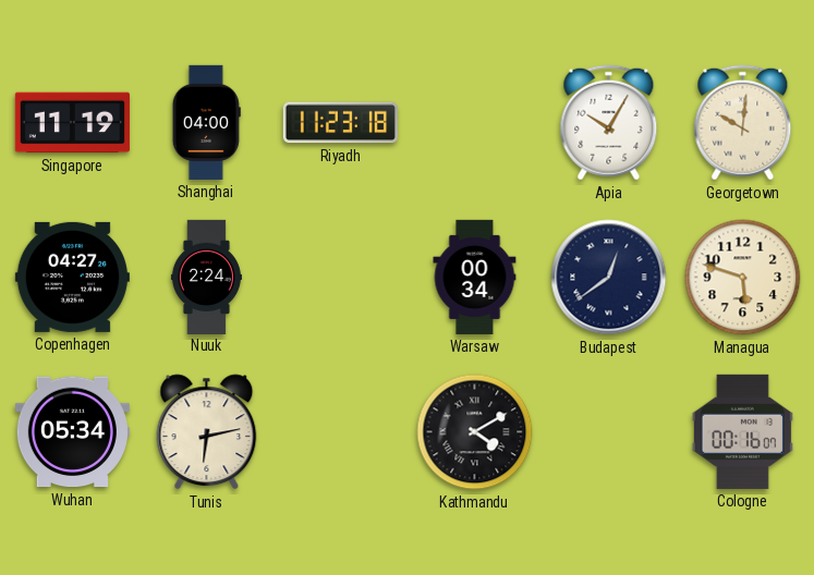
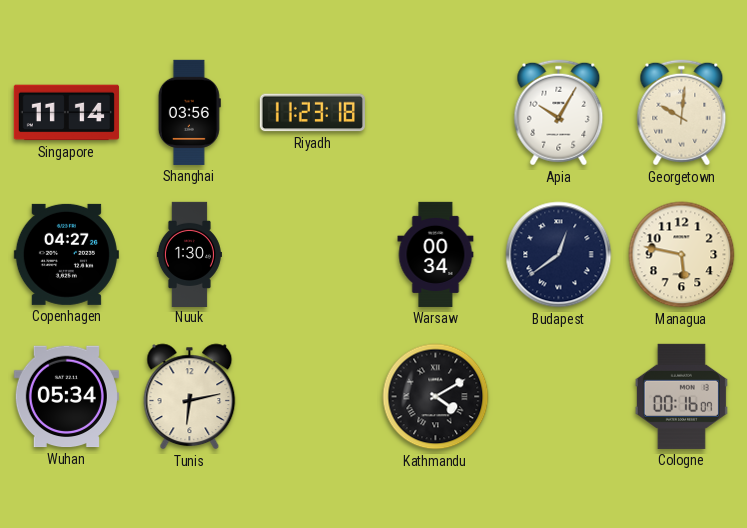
Singapore: 11:19 -> 11:14
Shanghai: 04:00 -> 03:56
Nuuk: 2:24 -> 1:30
Managua: 5:48 -> 5:47
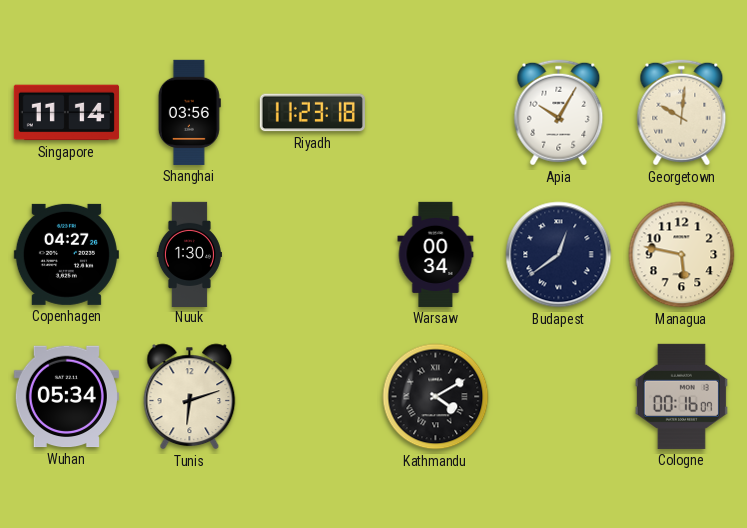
Tunis: 6:13 -> 6:12
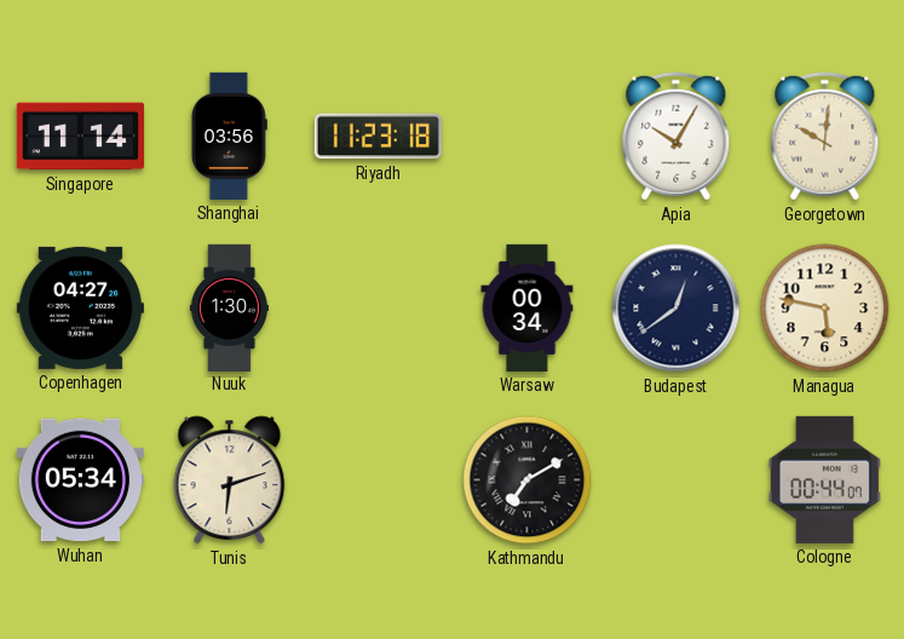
Kathmandu: 4:10 -> 7:10
Cologne: 00:16 -> 00:44
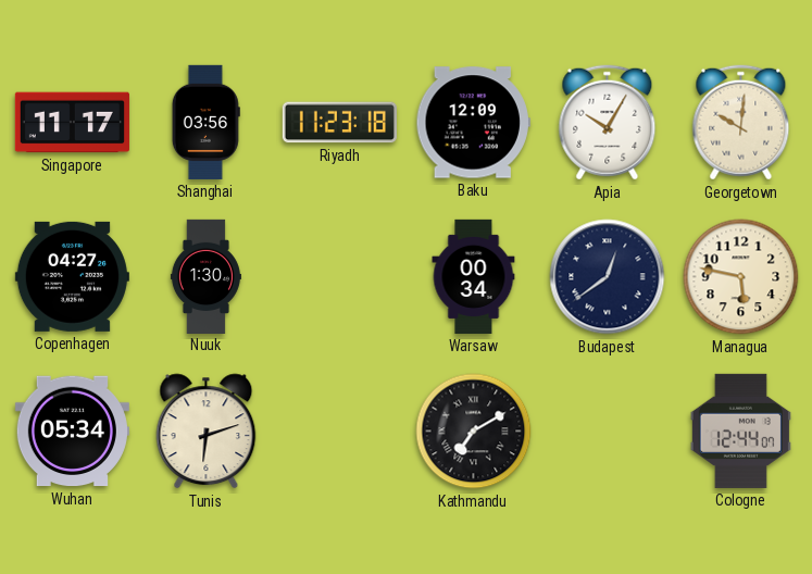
Singapore: 11:14 -> 11:17
Baku: none -> 12:09
Cologne: 00:44 -> 12:44
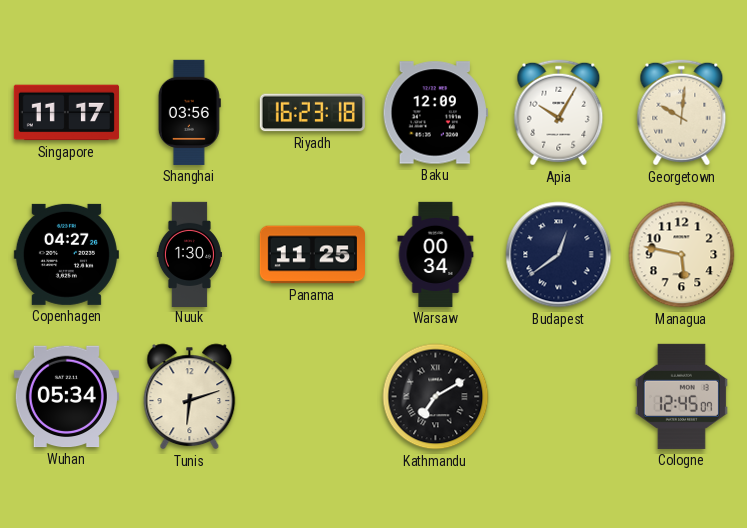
Riyadh: 11:23 -> 16:23
Panama: none -> 11:25
Cologne: 12:44 -> 12:45
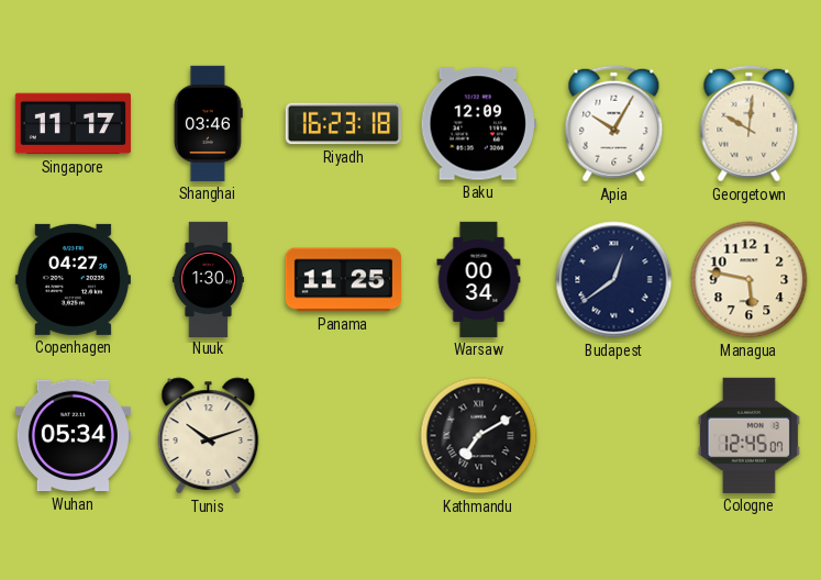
Shanghai: 03:56 -> 03:46
Tunis: 6:12 -> 10:12
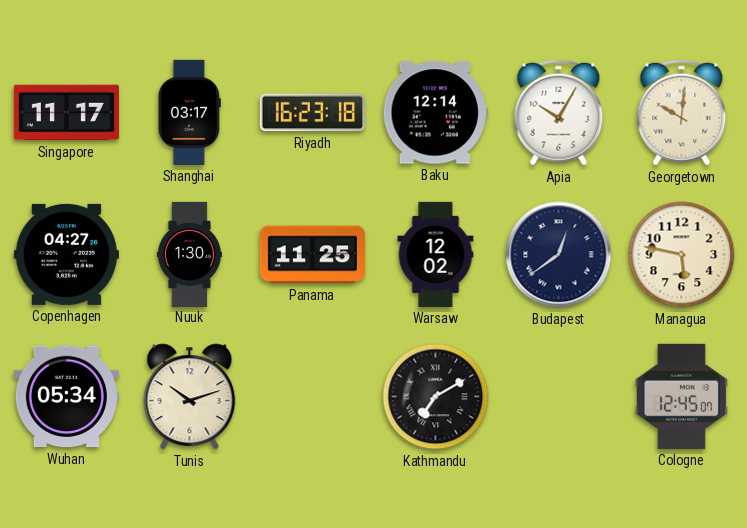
Shanghai: 03:46 -> 03:17
Baku: 12:09 -> 12:14
Warsaw: 00:34 -> 12:02
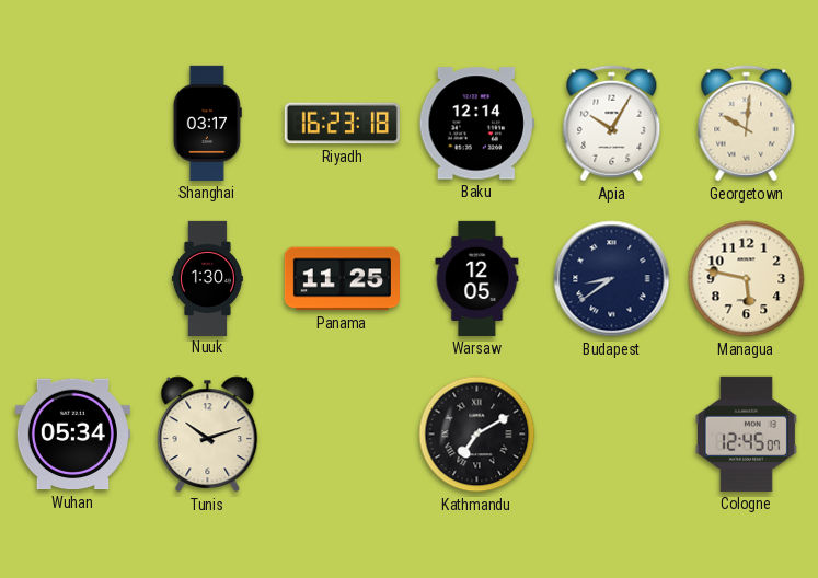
Singapore: 11:17 -> none
Copenhagen: 04:27 -> none
Warsaw: 12:02 -> 12:05
Budapest: 12:39 -> 8:39
